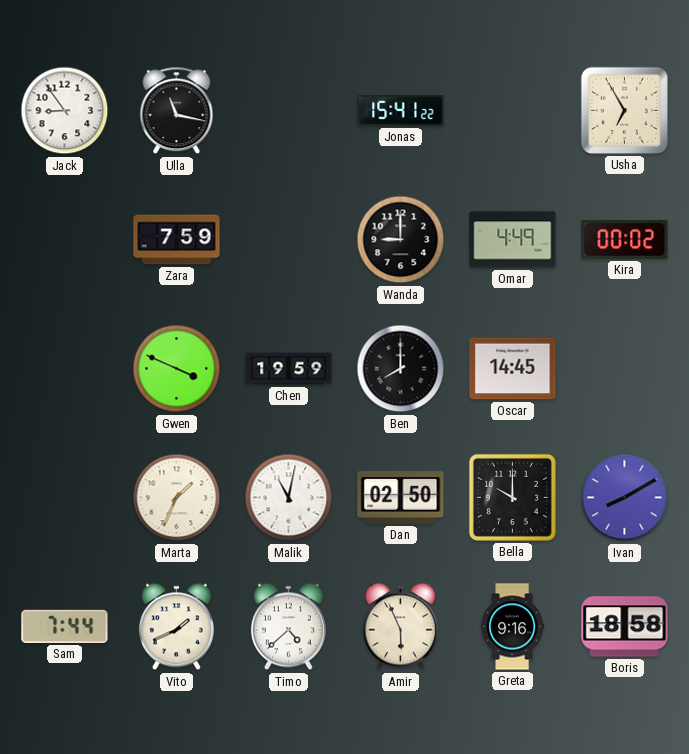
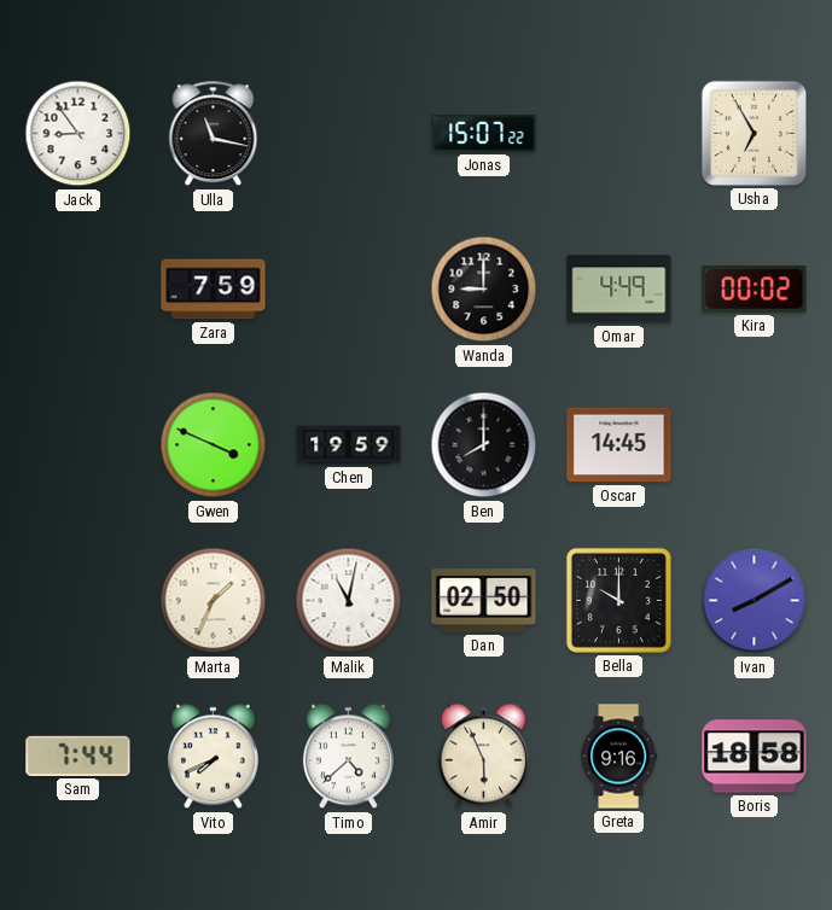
Jonas: 15:41 -> 15:07
Vito: 1:41 -> 7:41
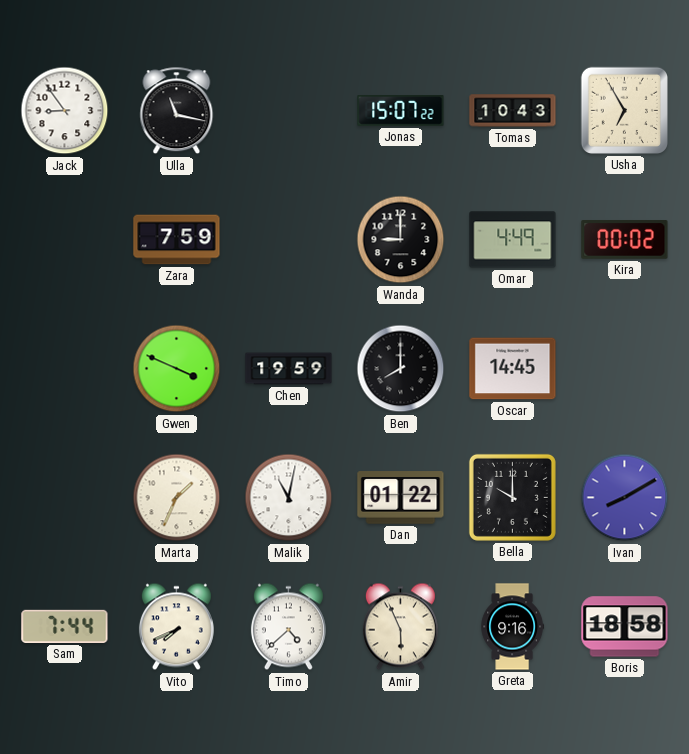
Tomas: none -> 10:43
Dan: 02:50 -> 01:22
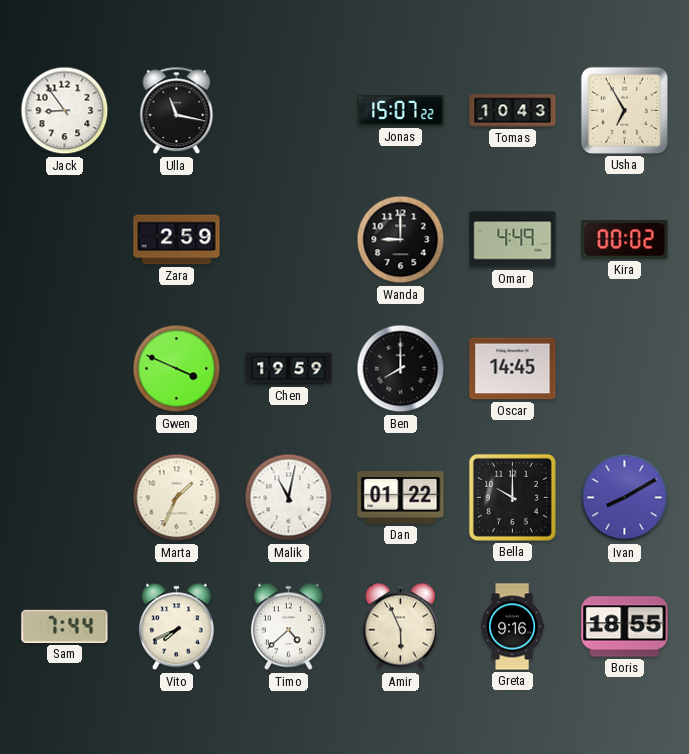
Zara: 7:59 -> 2:59
Boris: 18:58 -> 18:55
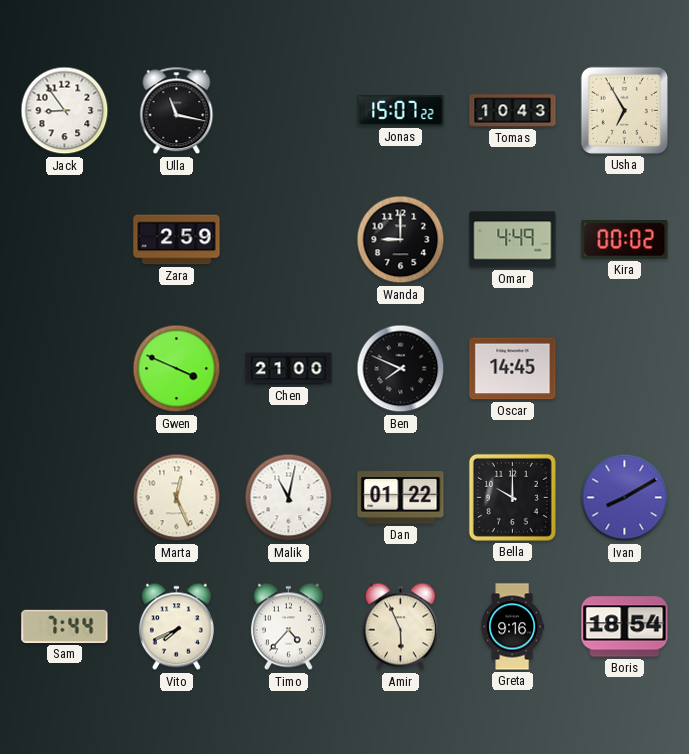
Chen: 19:59 -> 21:00
Ben: 8:00 -> 7:49
Marta: 1:34 -> 12:26
Timo: 4:38 -> 4:37
Boris: 18:55 -> 18:54
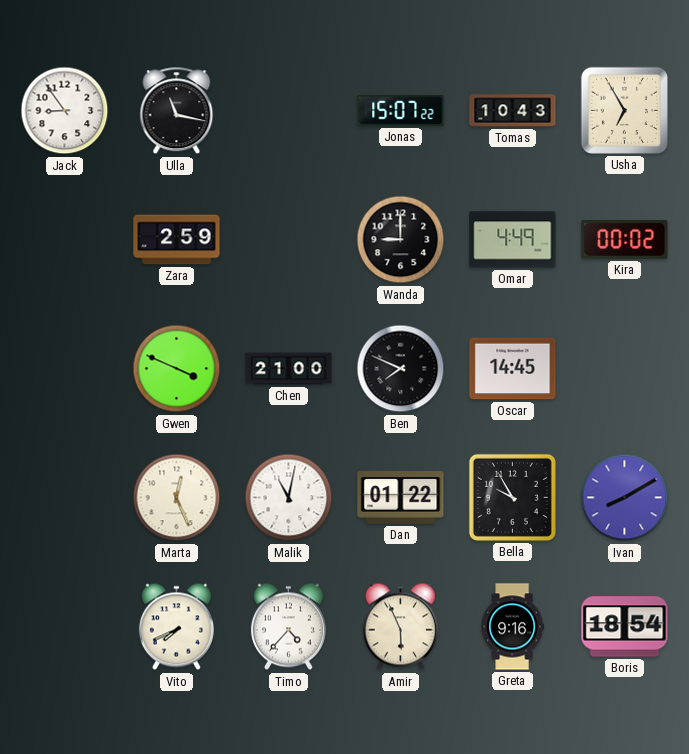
Bella: 10:00 -> 9:55
Sam: 7:44 -> none
